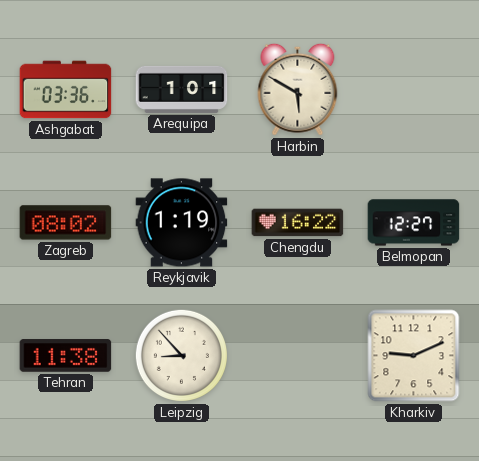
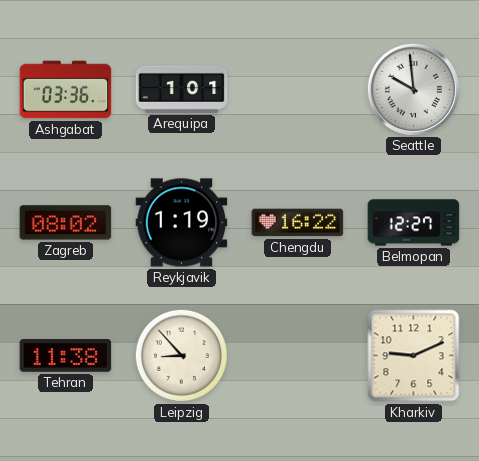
Harbin: 5:50 -> none
Seattle: none -> 9:59
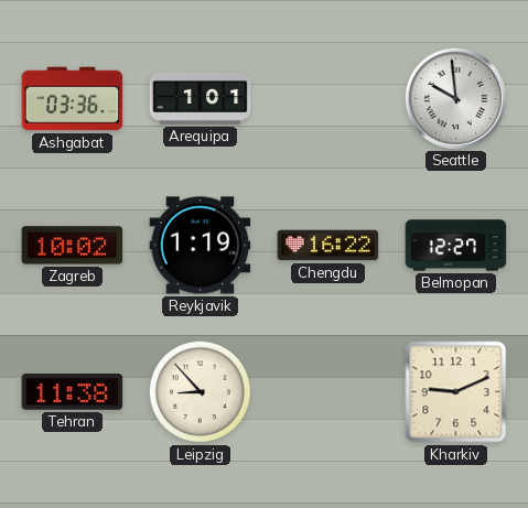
Zagreb: 08:02 -> 10:02
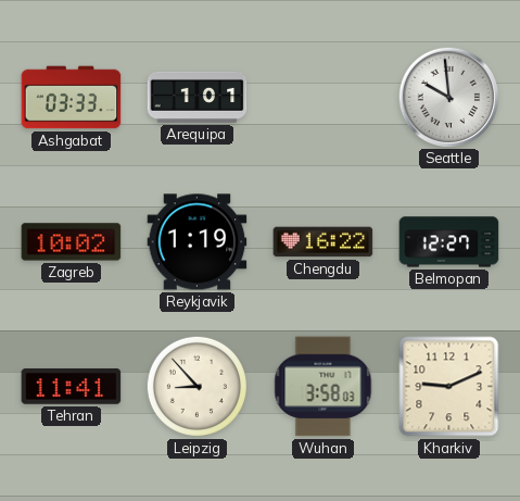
Ashgabat: 03:36 -> 03:33
Tehran: 11:38 -> 11:41
Wuhan: none -> 3:58
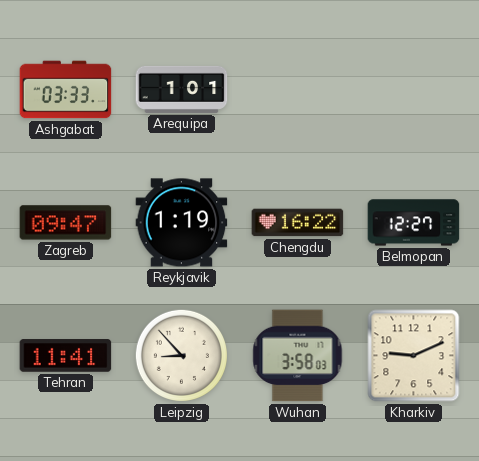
Seattle: 9:59 -> none
Zagreb: 10:02 -> 09:47
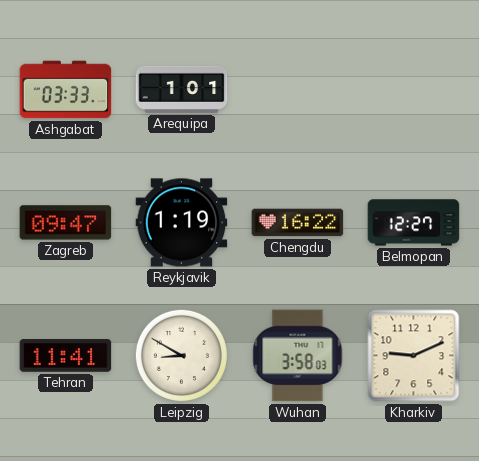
Leipzig: 8:53 -> 8:50
